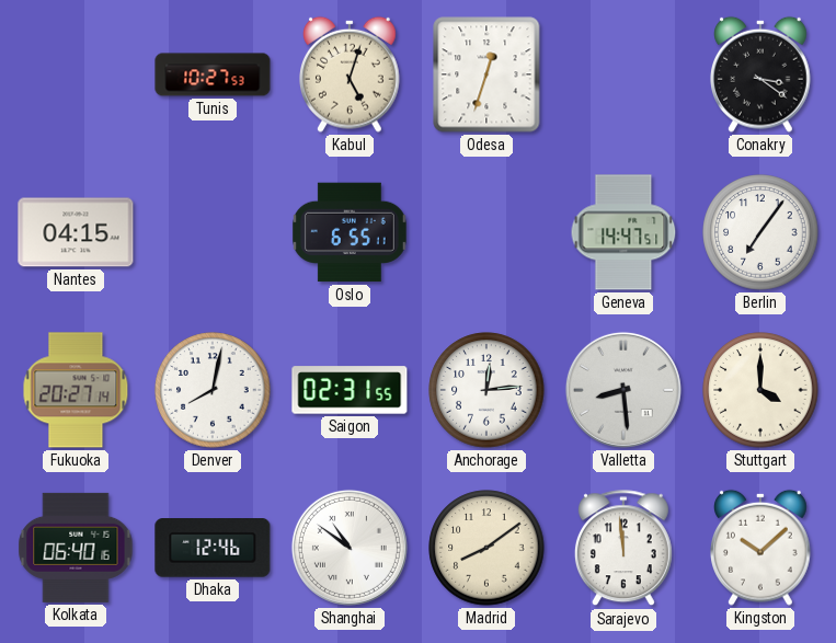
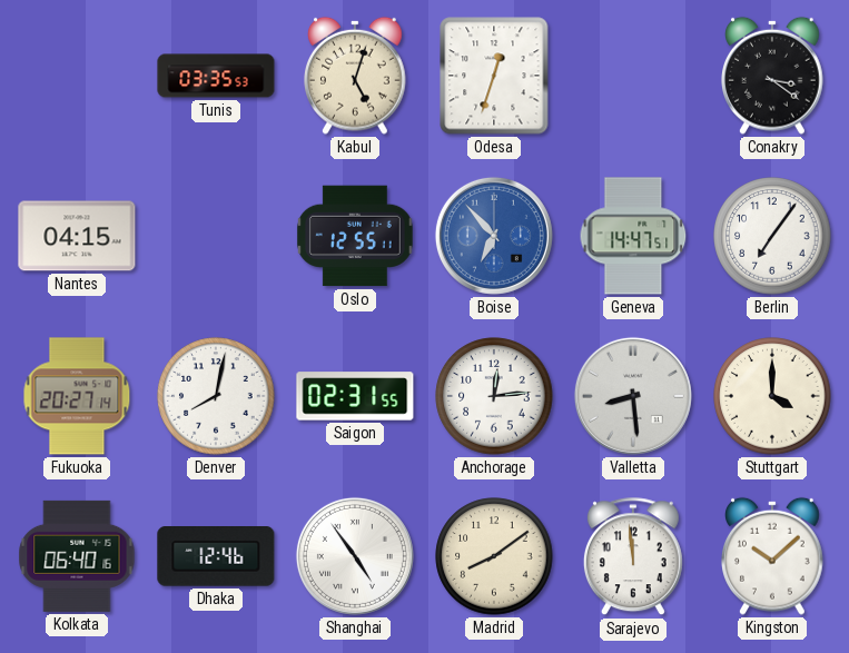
Tunis: 10:27 -> 03:35
Oslo: 6:55 -> 12:55
Boise: none -> 6:53
Shanghai: 10:51 -> 4:54
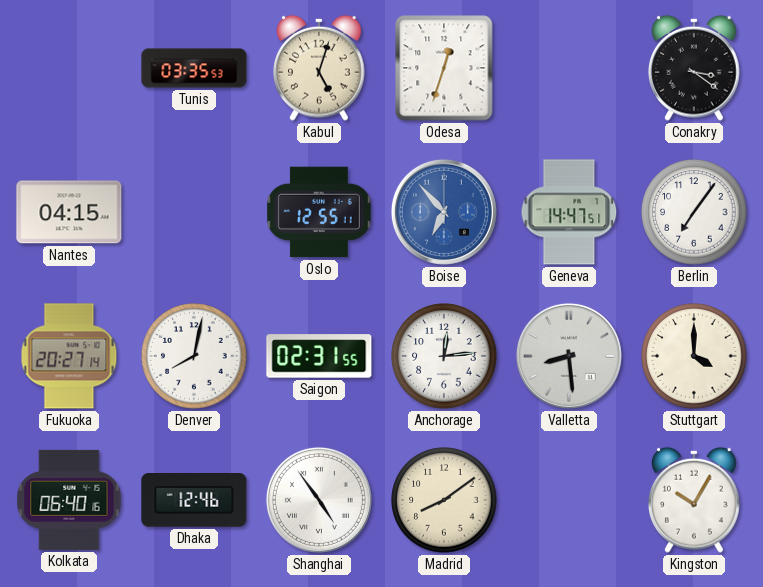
Sarajevo: 11:59 -> none
Kingston: 10:08 -> 10:05
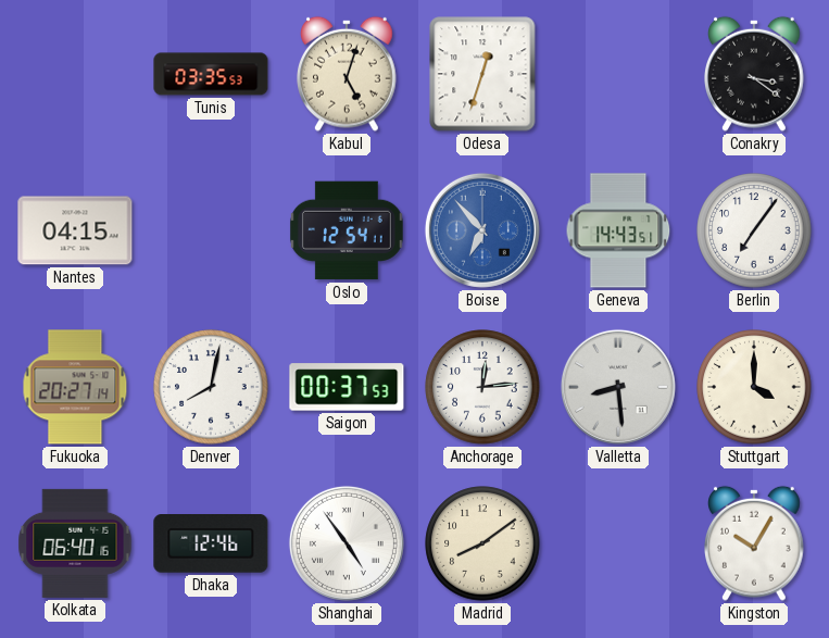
Oslo: 12:55 -> 12:54
Geneva: 14:47 -> 14:43
Saigon: 02:31 -> 00:37
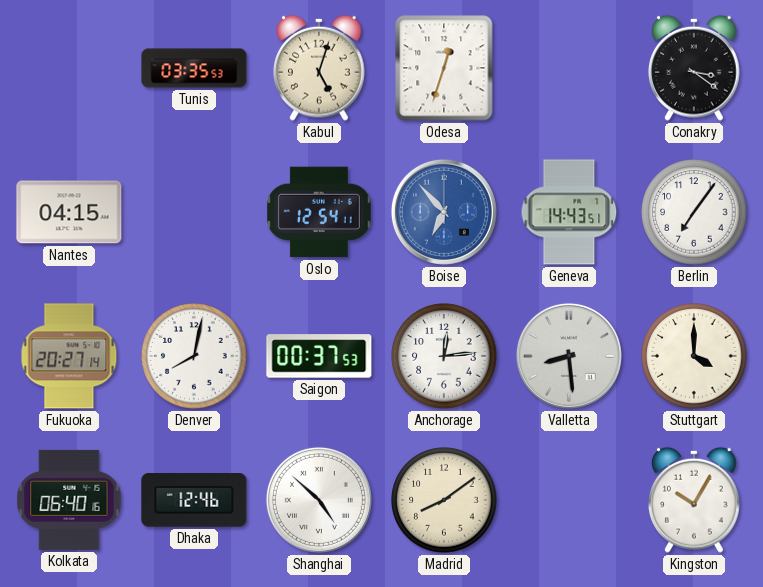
Shanghai: 4:54 -> 4:52
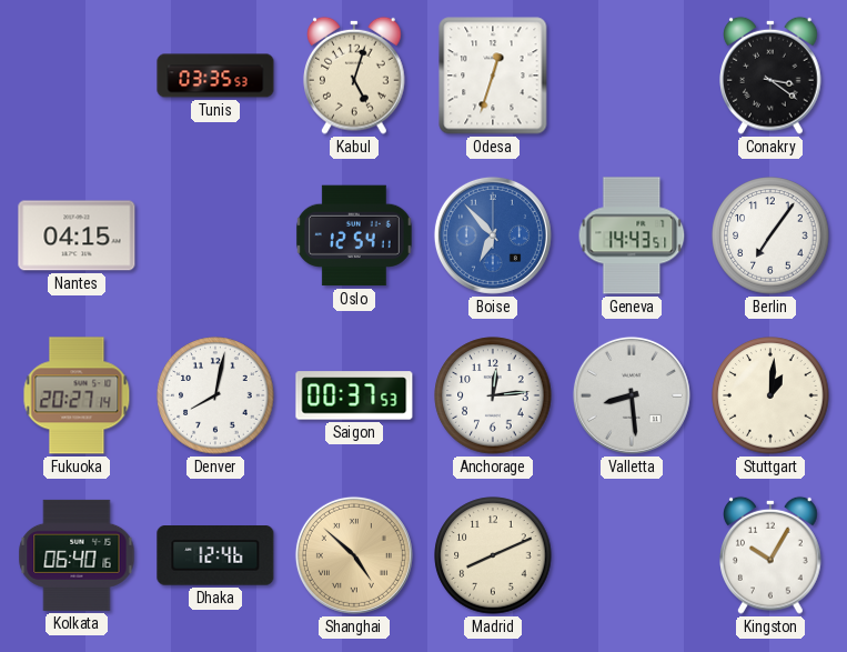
Stuttgart: 4:00 -> 1:01
Shanghai dial: white -> champagne
Madrid: 8:09 -> 8:11
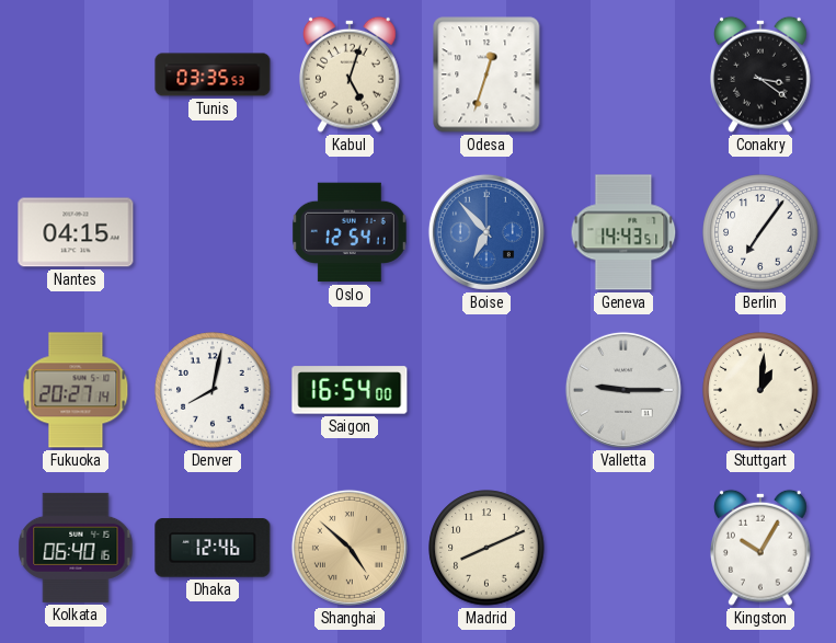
Saigon: 00:37 -> 16:54
Anchorage: 12:14 -> none
Valletta: 8:29 -> 9:15
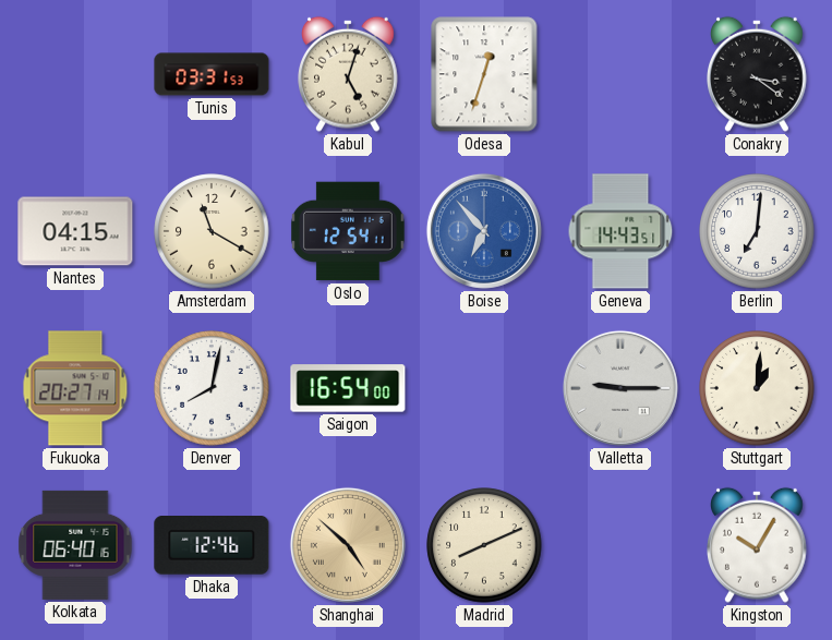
Tunis: 03:35 -> 03:31
Amsterdam: none -> 11:20
Berlin: 7:06 -> 7:01
